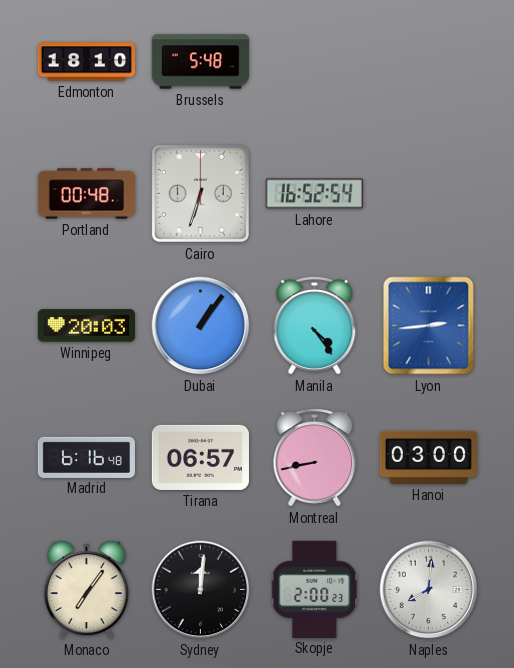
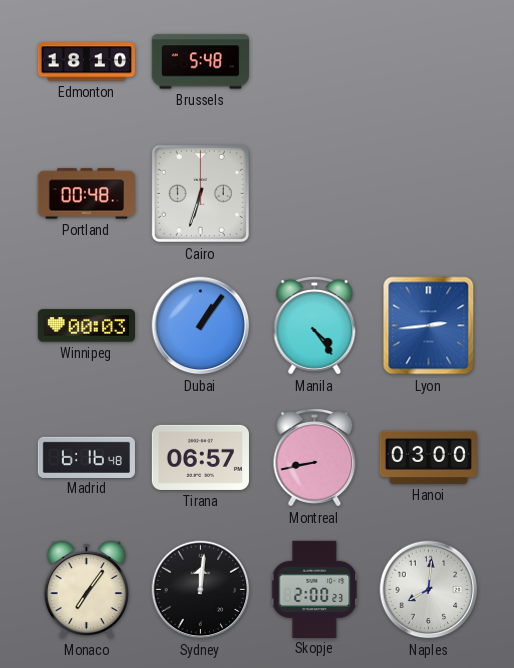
Lahore: 16:52 -> none
Winnipeg: 20:03 -> 00:03
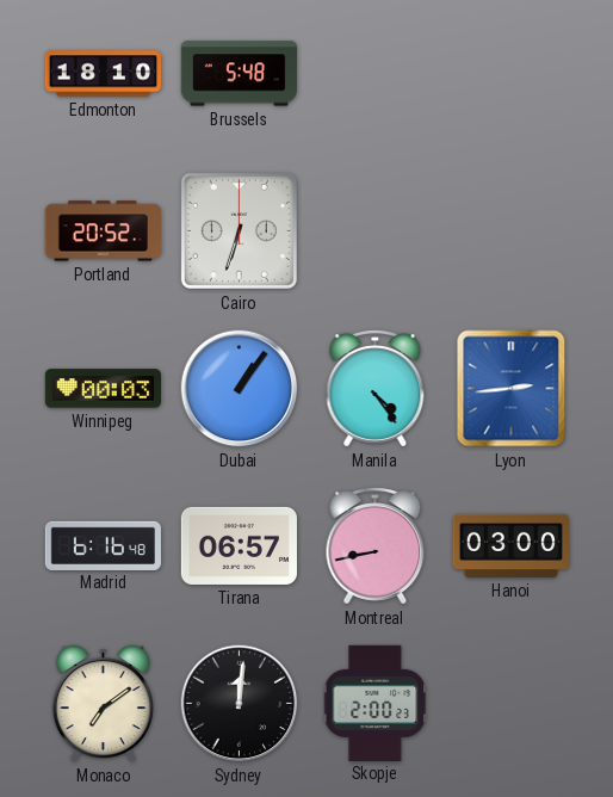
Portland: 00:48 -> 20:52
Monaco: 7:06 -> 7:09
Naples: 8:01 -> none
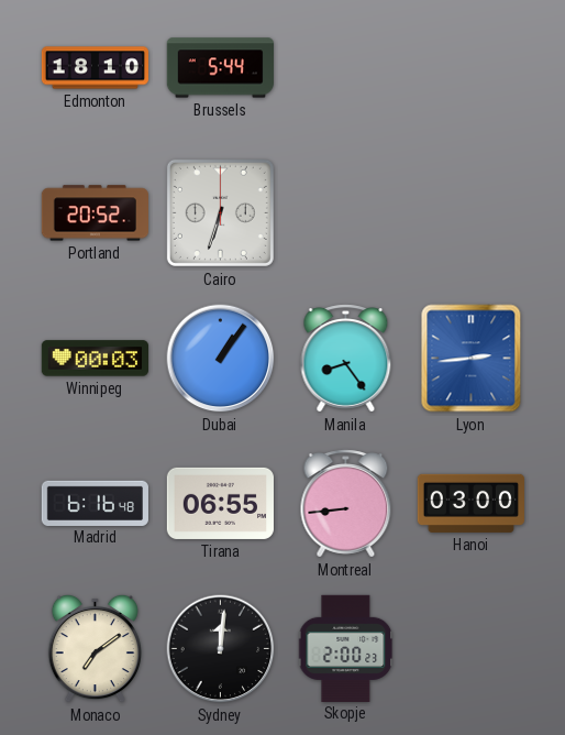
Brussels: 5:48 -> 5:44
Manila: 4:24 -> 8:24
Tirana: 06:57 -> 06:55
Montreal: 8:43 -> 8:44
